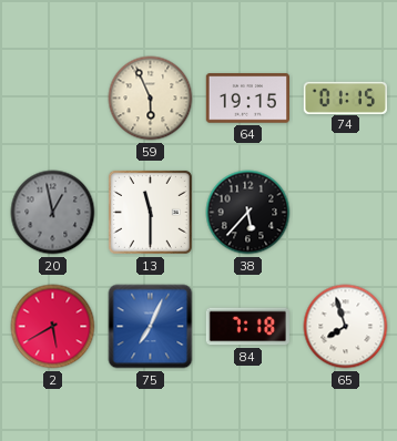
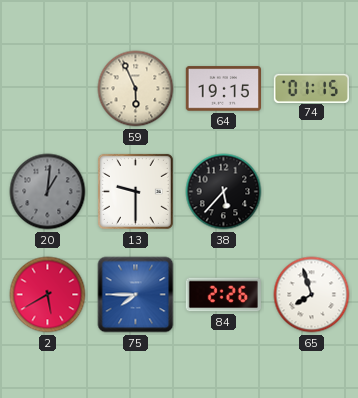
20: 12:58 -> 1:01
13: 11:30 -> 9:30
75: 7:04 -> 7:45
84: 7:18 -> 2:26
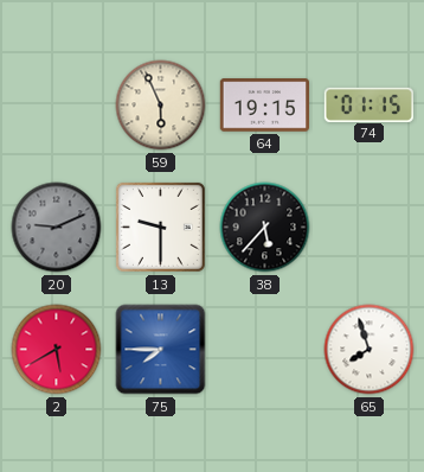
20: 1:01 -> 9:11
84: 2:26 -> none
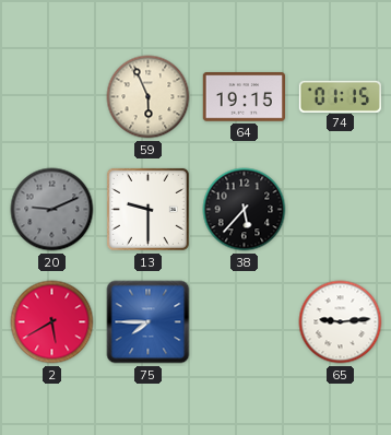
65: 7:57 -> 9:14
